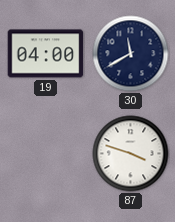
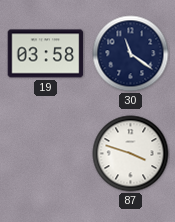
19: 04:00 -> 03:58
30: 11:40 -> 11:21
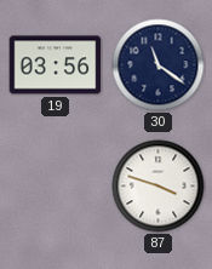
19: 03:58 -> 03:56
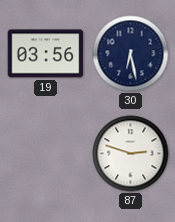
30: 11:21 -> 6:28
87: 3:48 -> 2:48
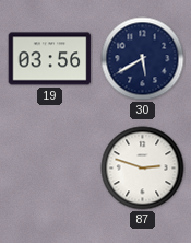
30: 6:28 -> 5:40
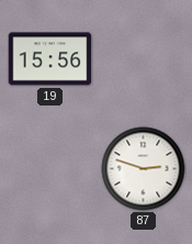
19: 03:56 -> 15:56
30: 5:40 -> none
